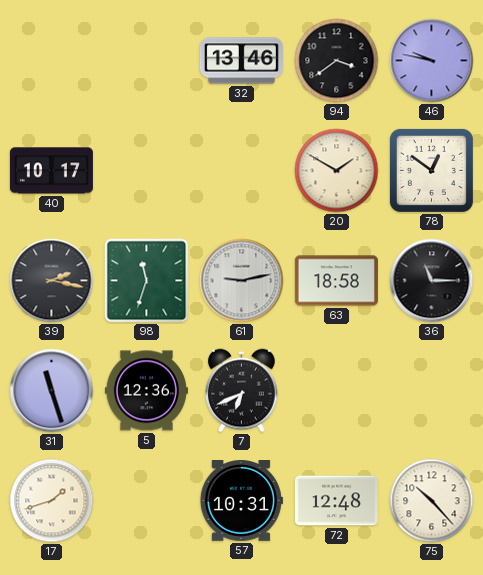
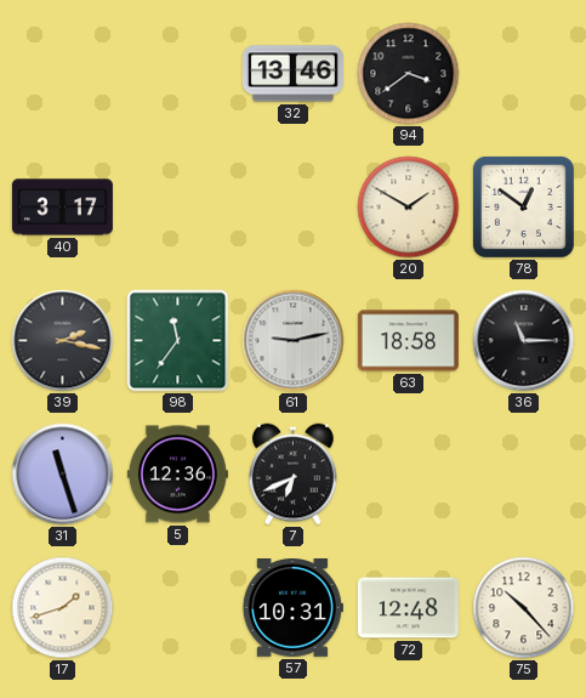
46: 9:47 -> none
40: 10:17 -> 3:17
98: 11:33 -> 11:36
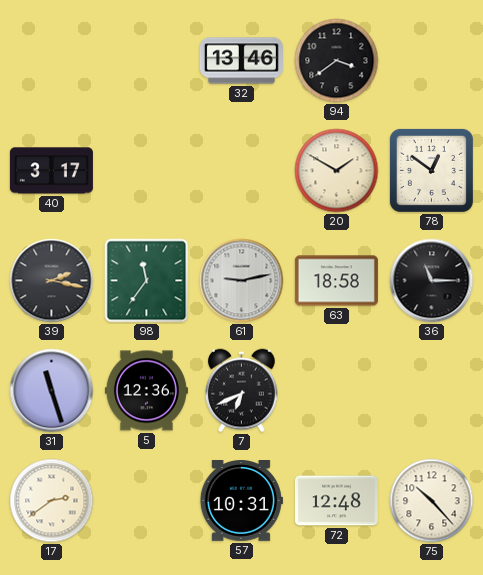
17: 1:42 -> 2:39
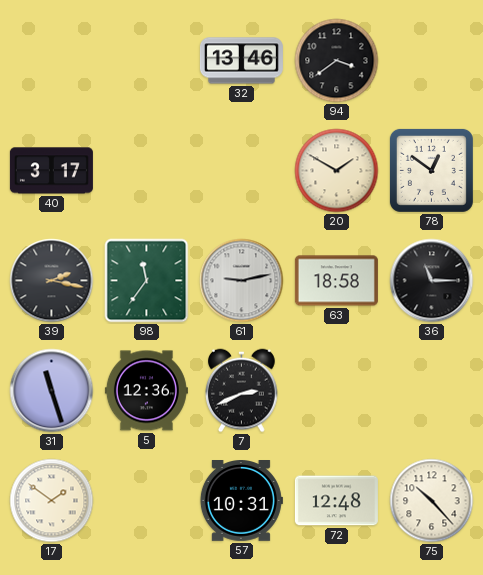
7: 6:41 -> 2:41
17: 2:39 -> 1:51
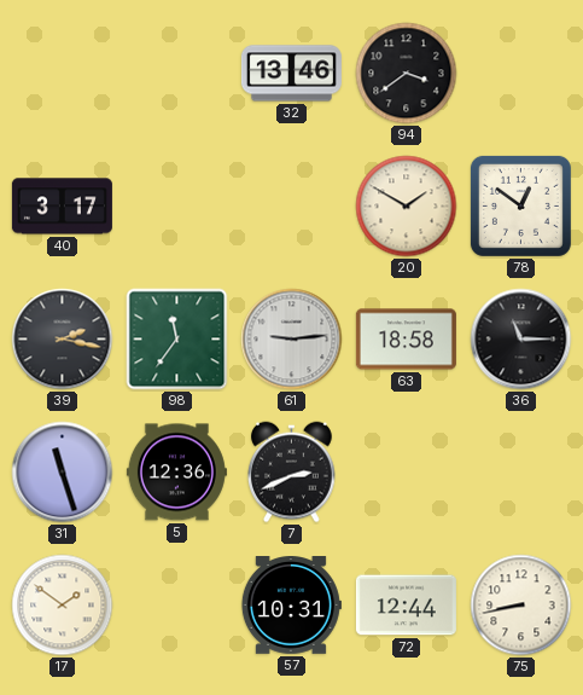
61: 9:13 -> 9:14
72: 12:48 -> 12:44
75: 10:23 -> 8:43
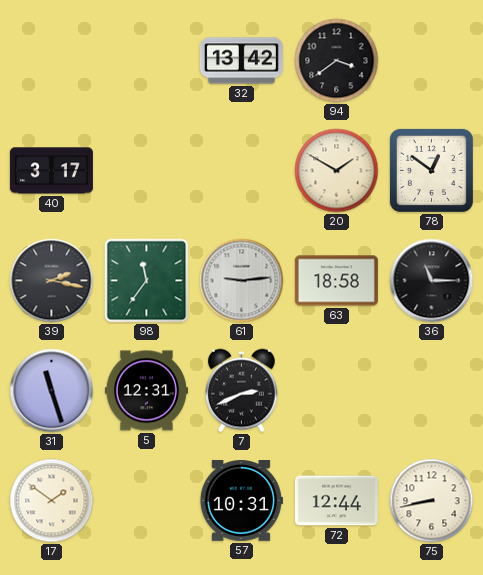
32: 13:46 -> 13:42
5: 12:36 -> 12:31
